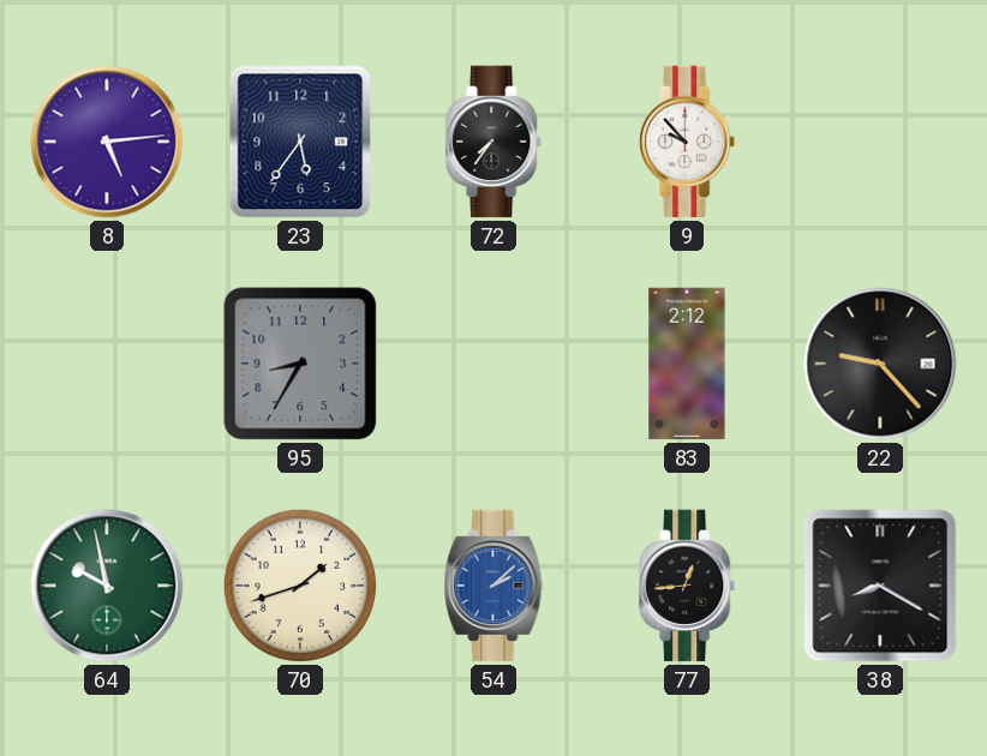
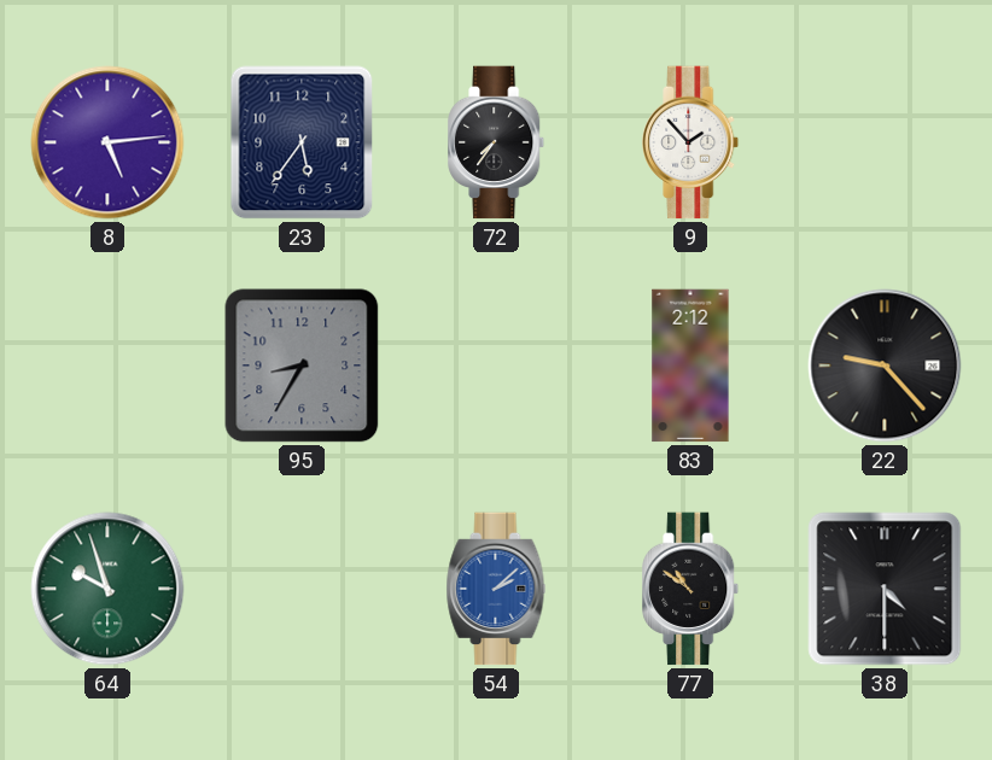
9: 9:53 -> 1:53
64: 9:58 -> 9:57
70: 1:42 -> none
77: 12:44 -> 10:51
38: 8:20 -> 4:30
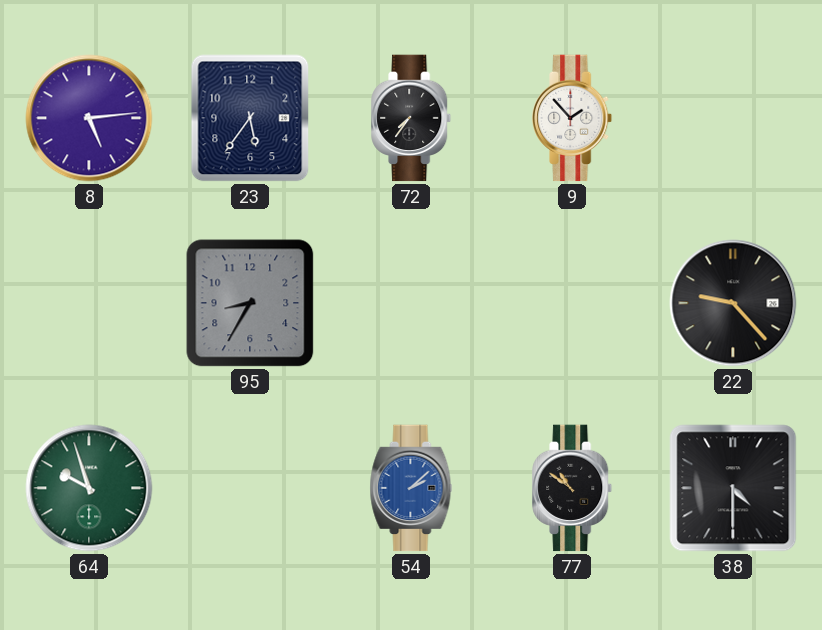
83: 2:12 -> none
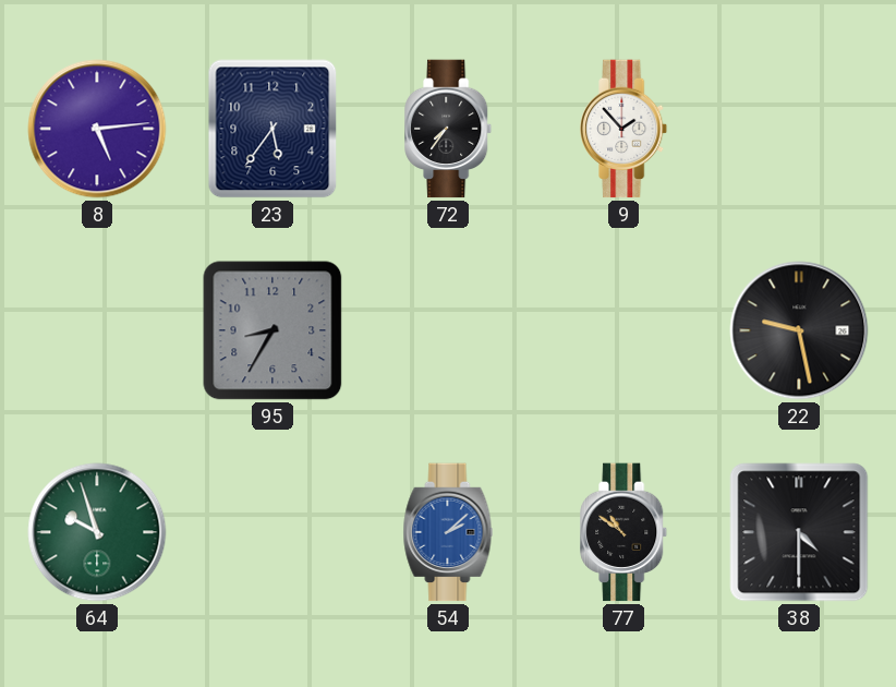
22: 9:23 -> 9:28
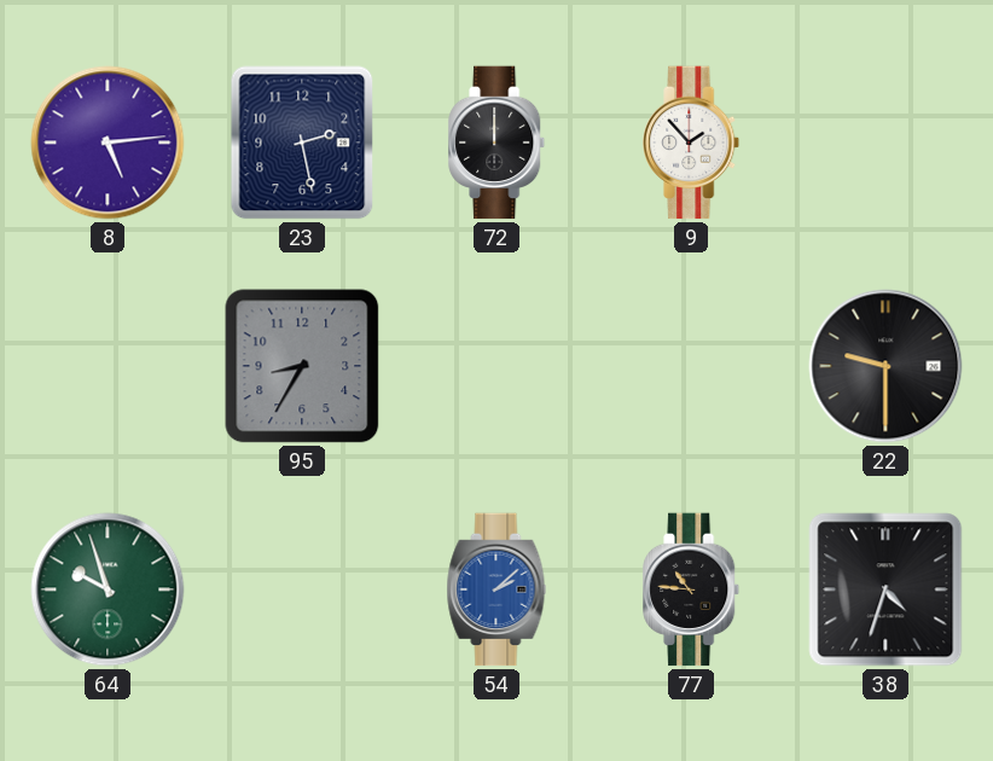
23: 5:36 -> 2:28
72: 7:36 -> 12:00
22: 9:28 -> 9:30
77: 10:51 -> 10:46
38: 4:30 -> 4:33
